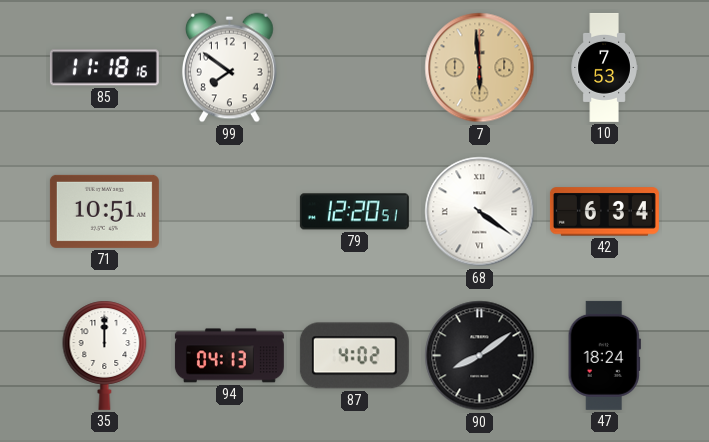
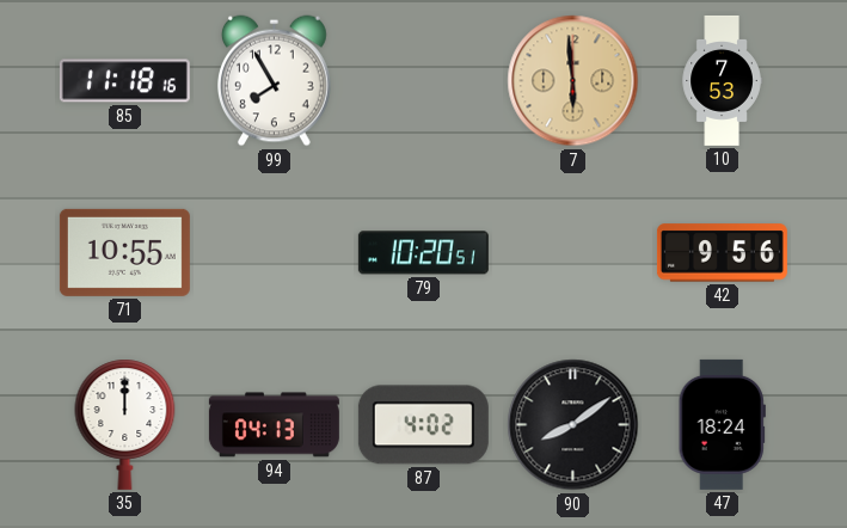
99: 7:51 -> 7:55
71: 10:51 -> 10:55
79: 12:20 -> 10:20
68: 4:21 -> none
42: 6:34 -> 9:56
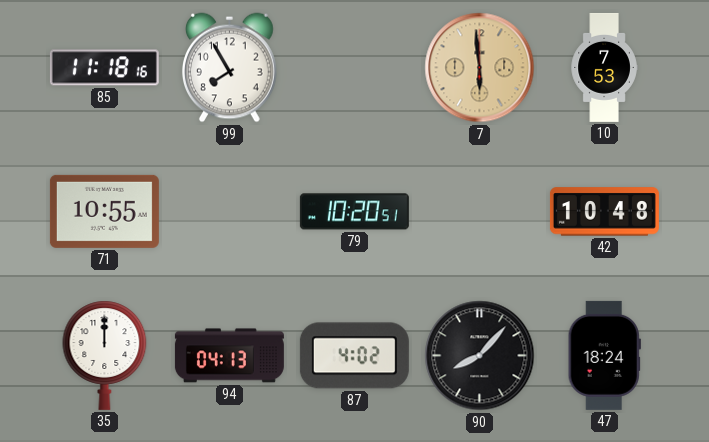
42: 9:56 -> 10:48
90: 8:09 -> 8:07
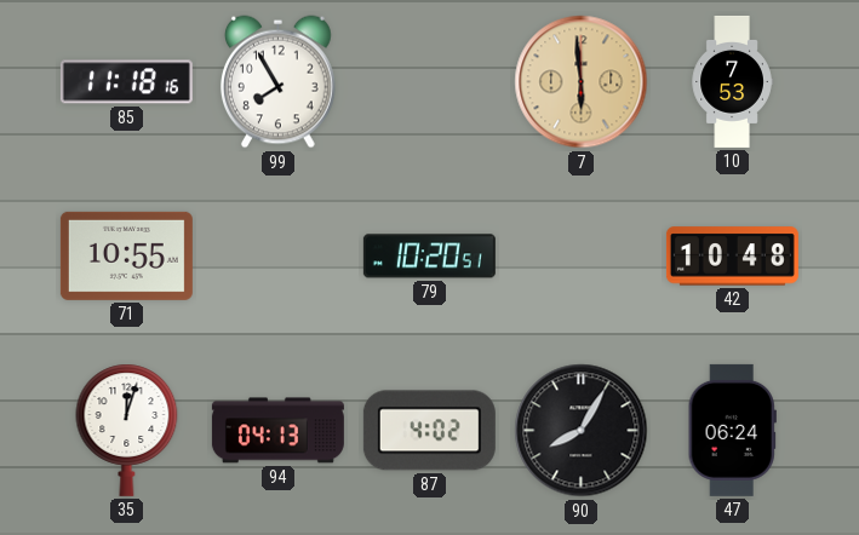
35: 12:00 -> 12:03
90: 8:07 -> 8:05
47: 18:24 -> 06:24
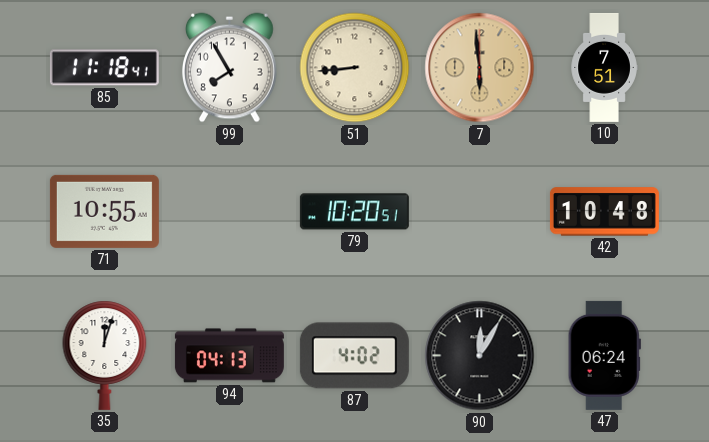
85: 11:18:16 -> 11:18:41
51: none -> 8:44
10: 7:53 -> 7:51
90: 8:05 -> 12:05
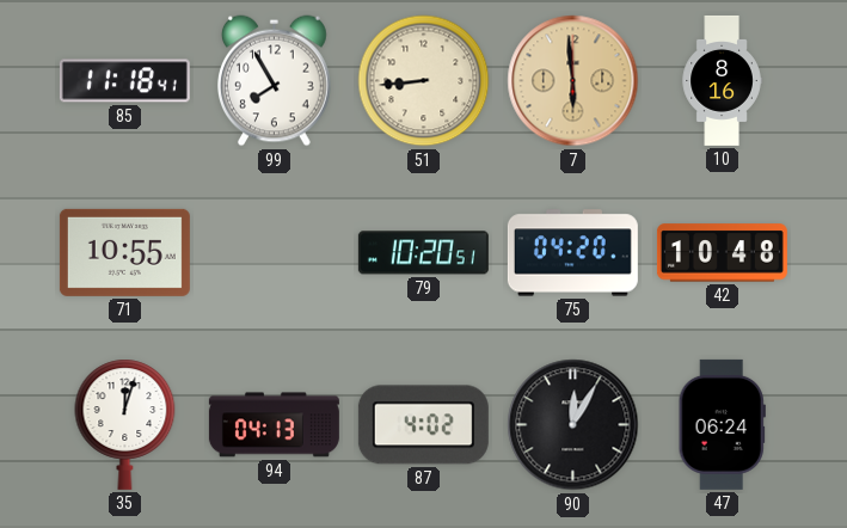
10: 7:51 -> 8:16
75: none -> 04:20
